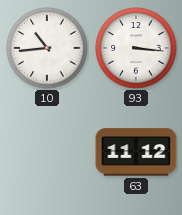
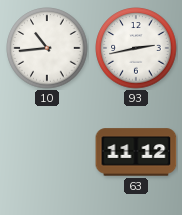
93: 3:16 -> 2:43
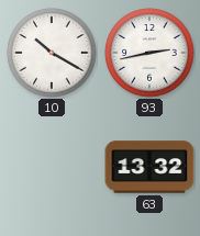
10: 10:44 -> 10:20
63: 11:12 -> 13:32
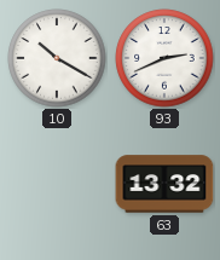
93: 2:43 -> 2:41
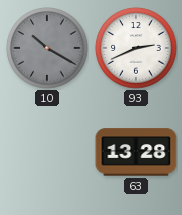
10 dial: white -> grey
63: 13:32 -> 13:28
